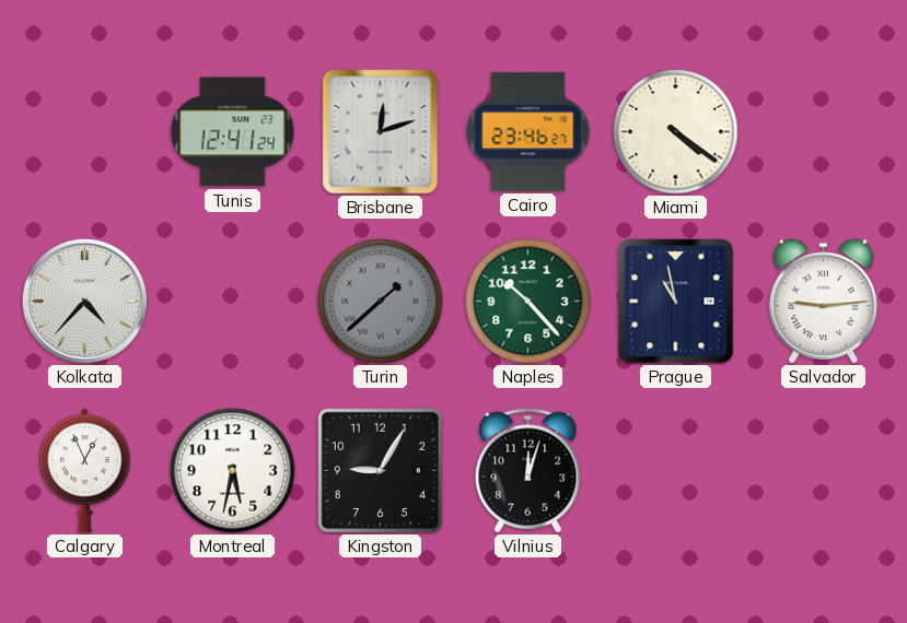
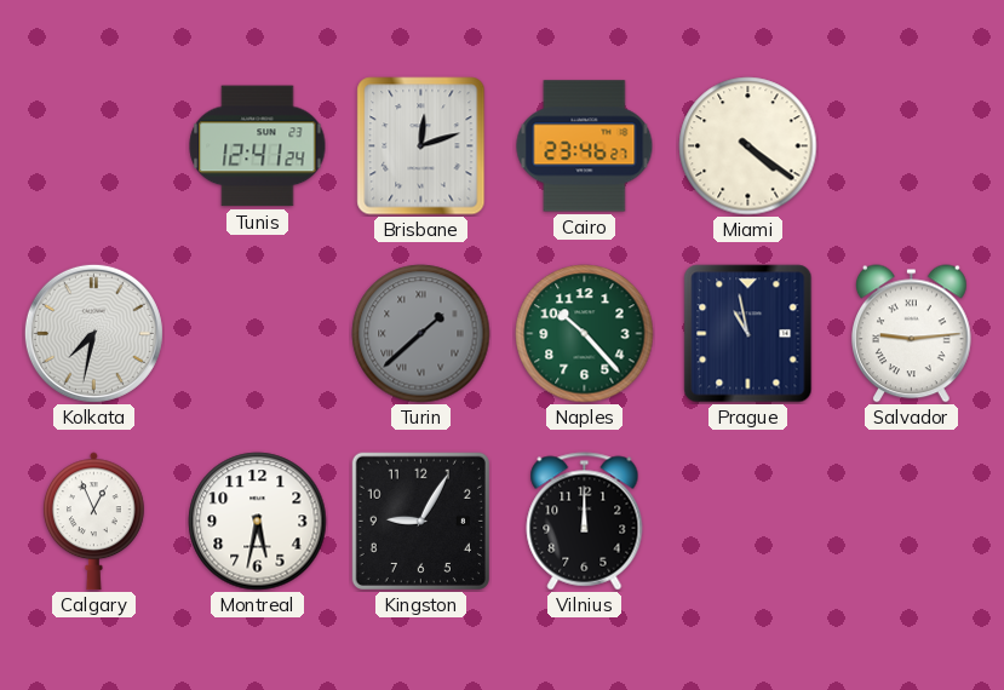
Kolkata: 4:37 -> 7:32
Vilnius: 12:03 -> 12:00
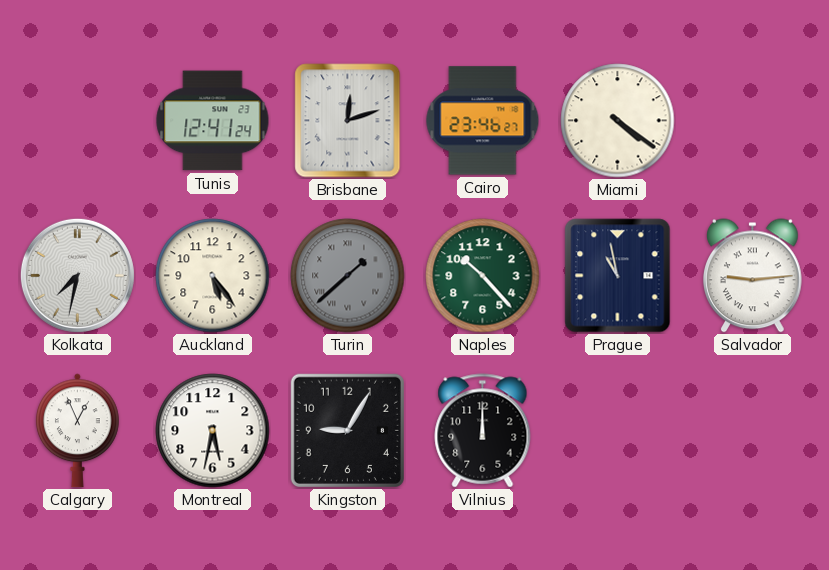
Auckland: none -> 5:24
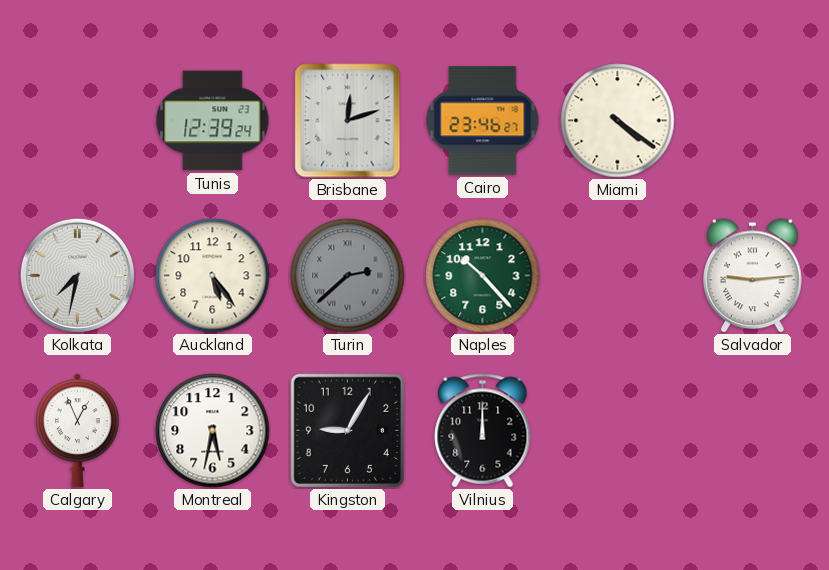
Tunis: 12:41 -> 12:39
Turin: 1:38 -> 2:38
Prague: 10:58 -> none
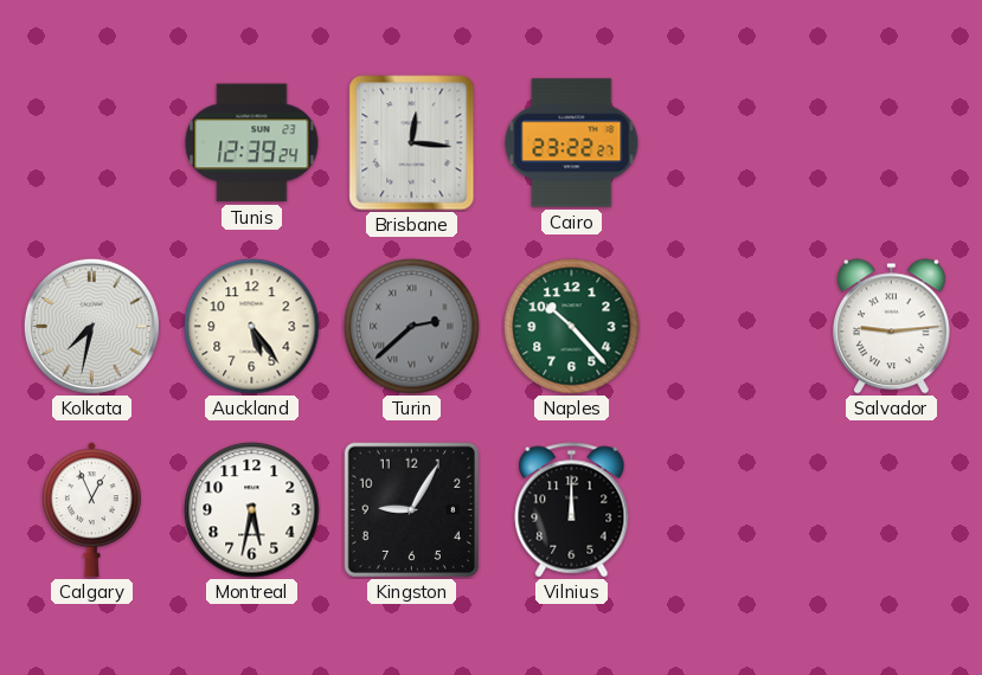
Brisbane: 12:12 -> 12:16
Cairo: 23:46 -> 23:22
Miami: 4:21 -> none
